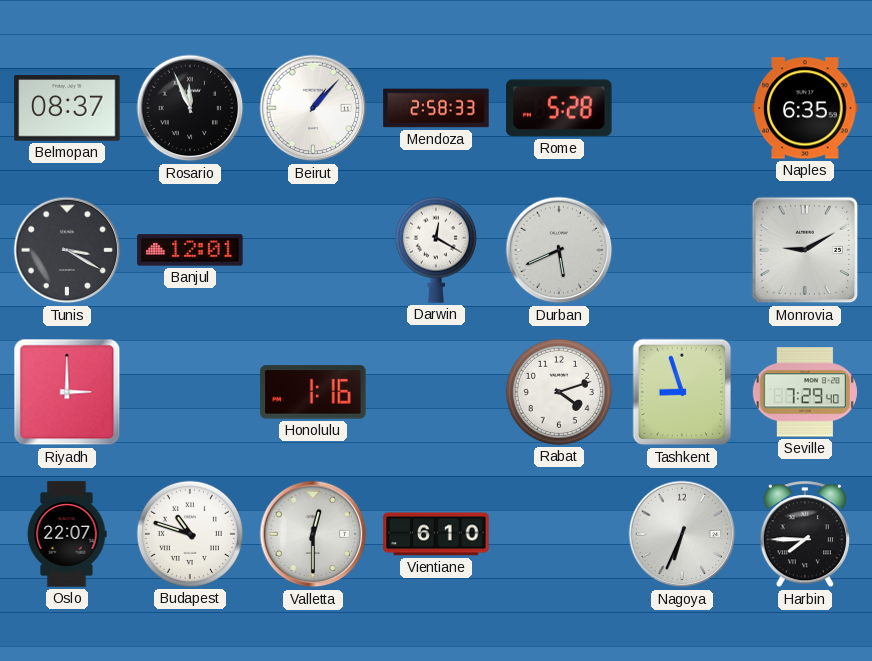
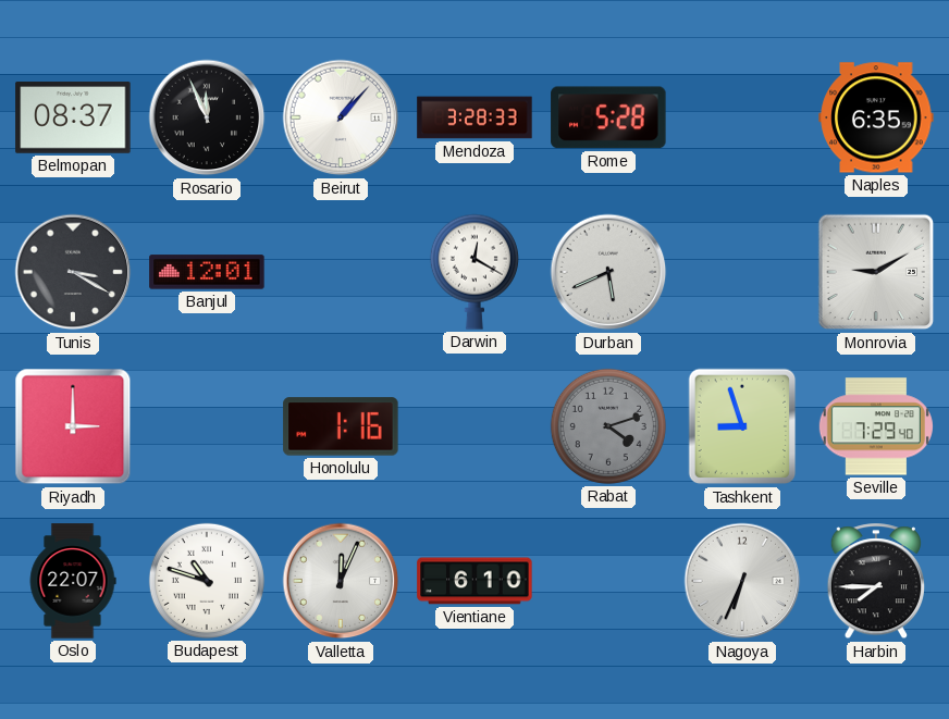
Mendoza: 2:58 -> 3:28
Rabat dial: white -> grey
Valletta: 12:30 -> 12:04
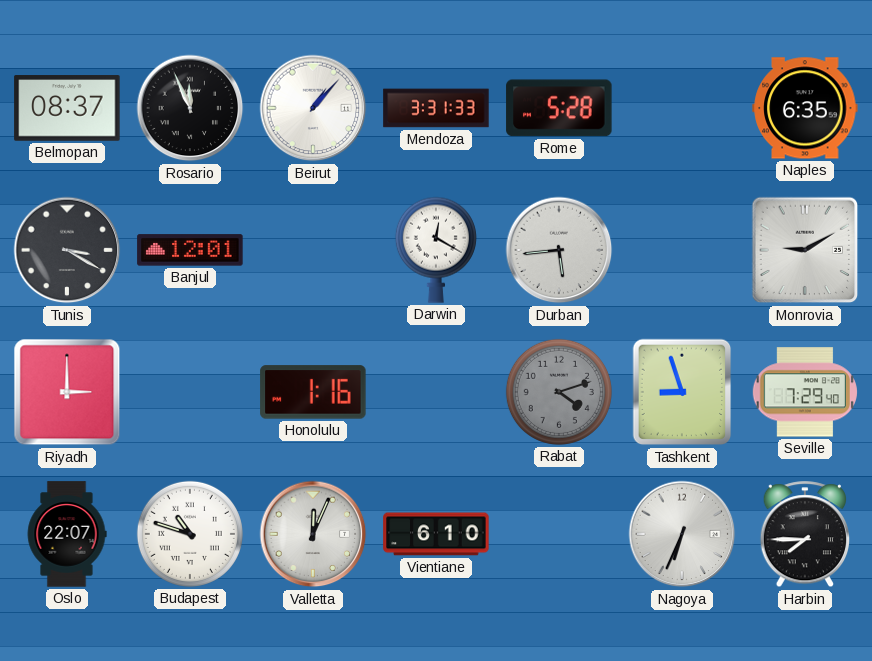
Mendoza: 3:28 -> 3:31
Durban: 5:41 -> 5:44
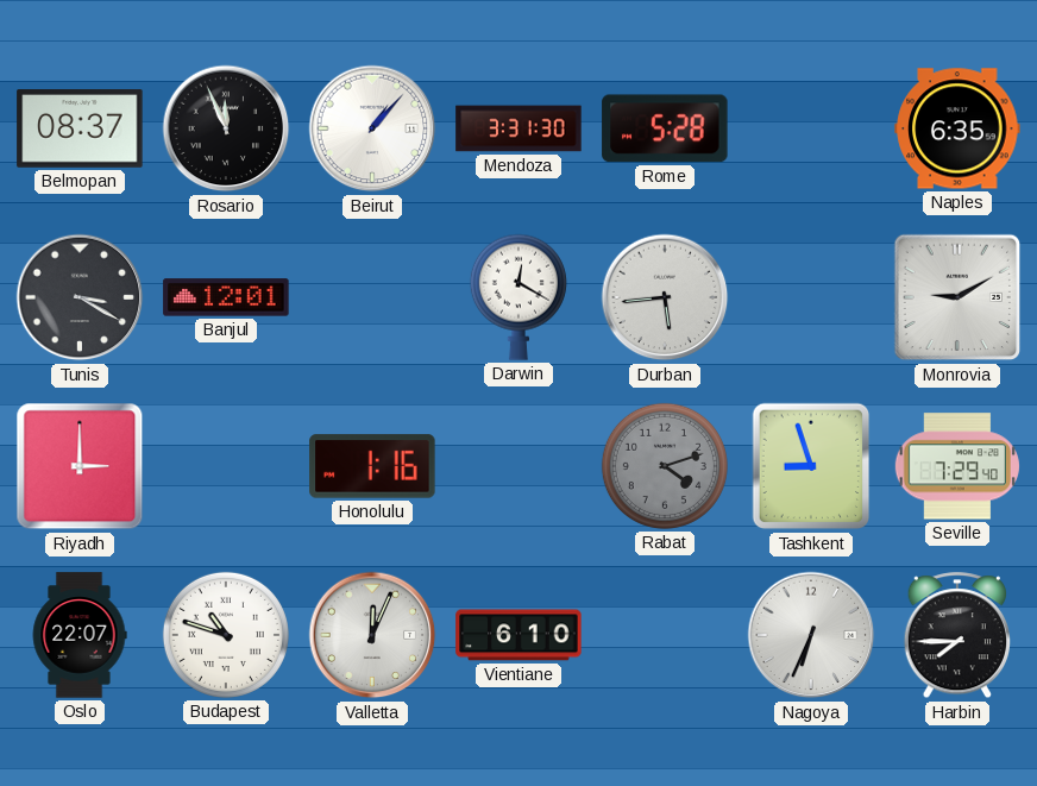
Mendoza: 3:31:33 -> 3:31:30
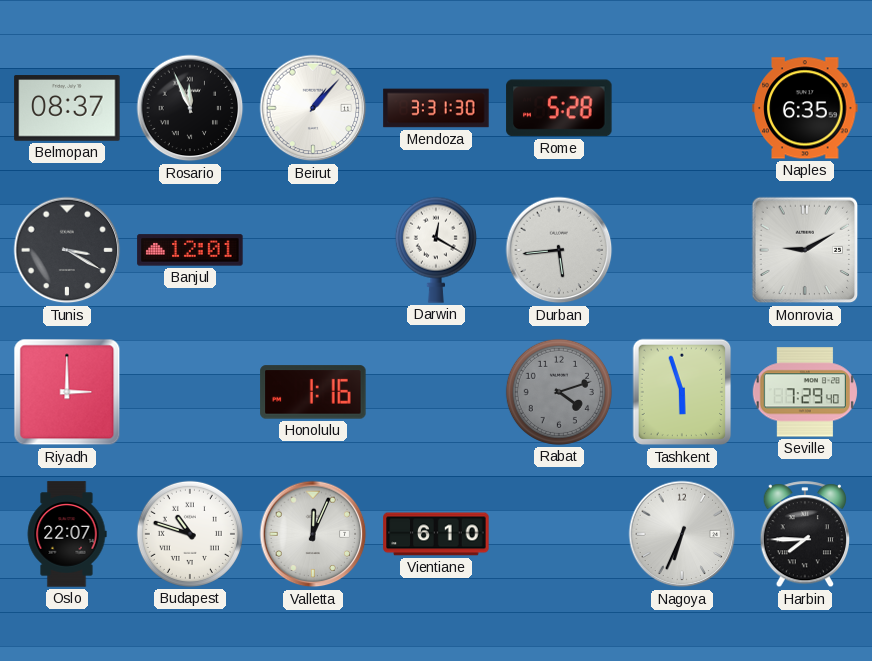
Tashkent: 8:57 -> 5:57
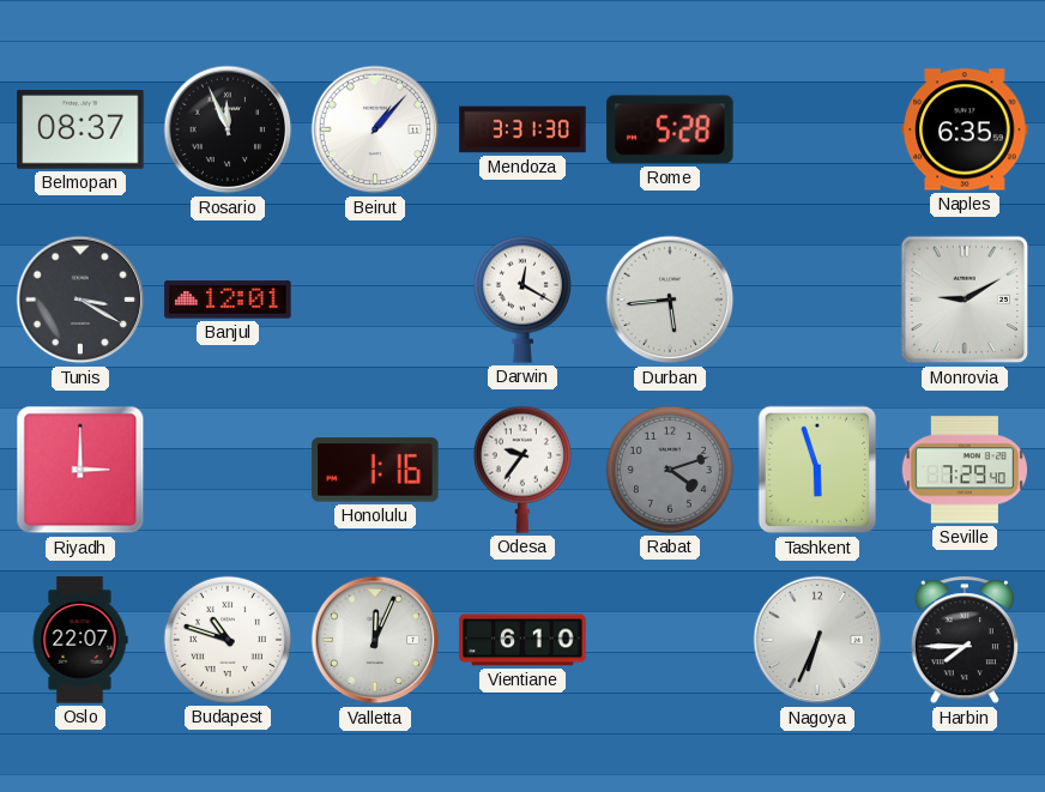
Odesa: none -> 9:36
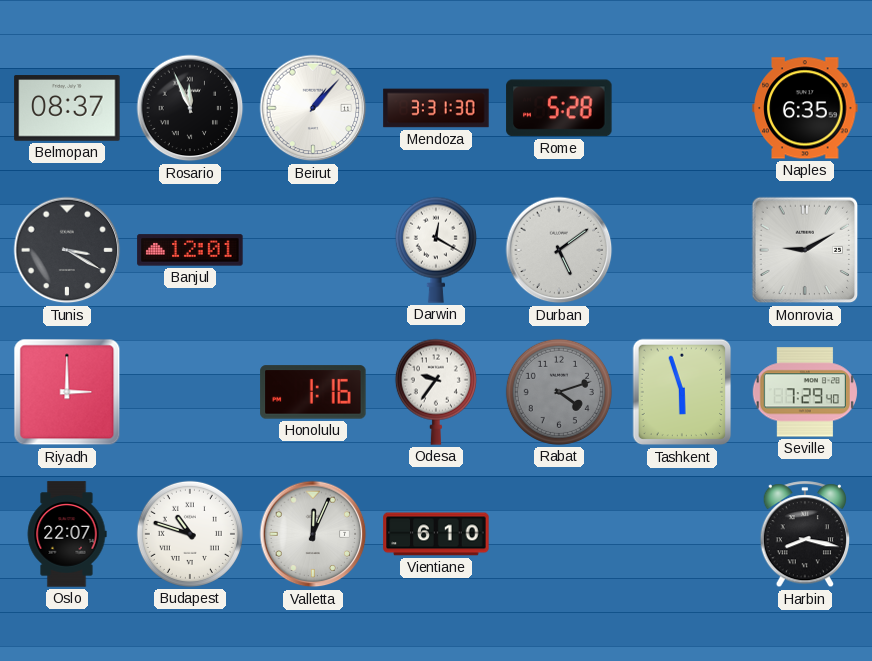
Durban: 5:44 -> 5:09
Nagoya: 6:34 -> none
Harbin: 7:45 -> 8:17
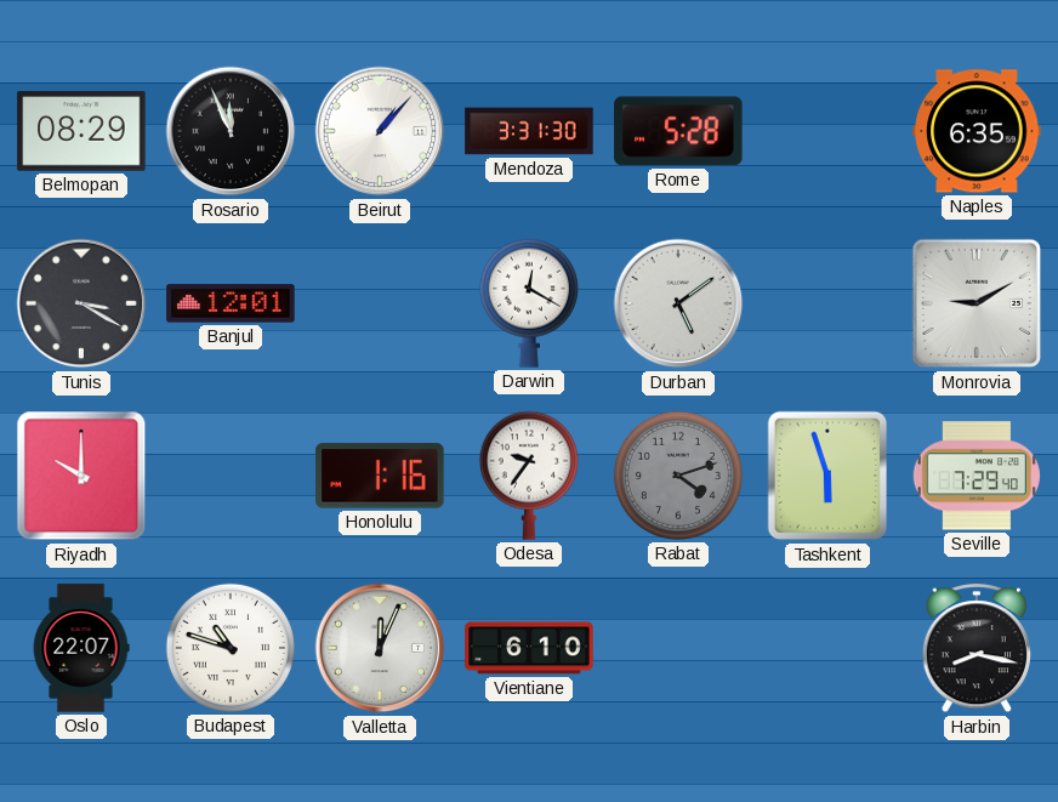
Belmopan: 08:37 -> 08:29
Riyadh: 3:00 -> 10:00
